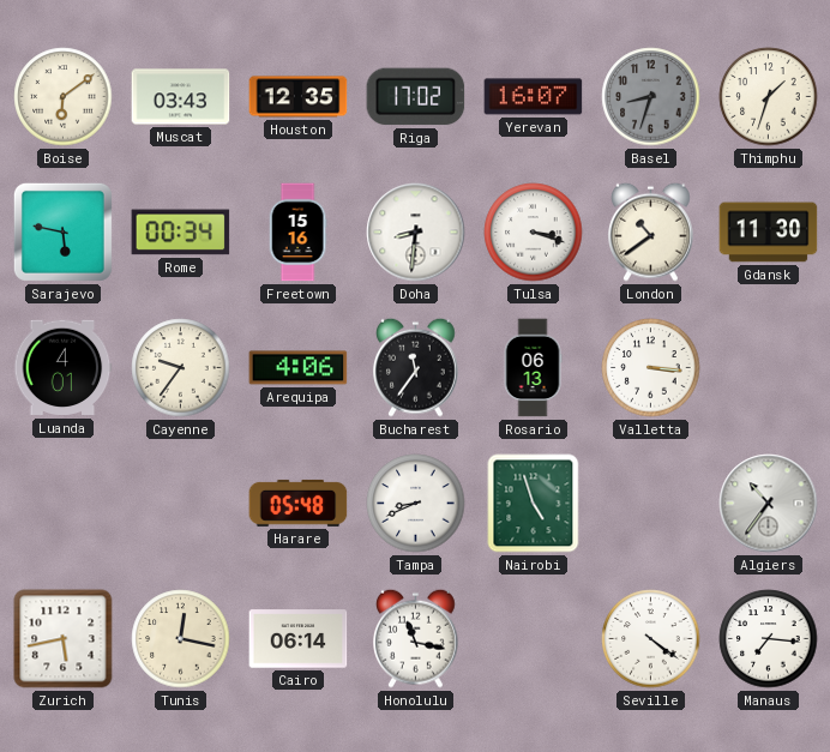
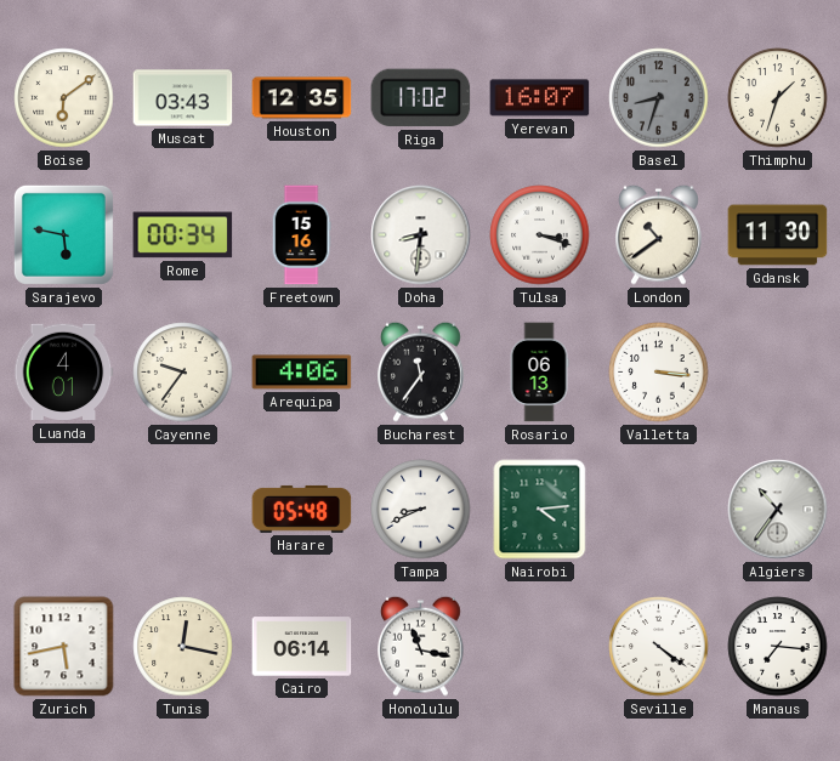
Nairobi: 4:57 -> 4:14
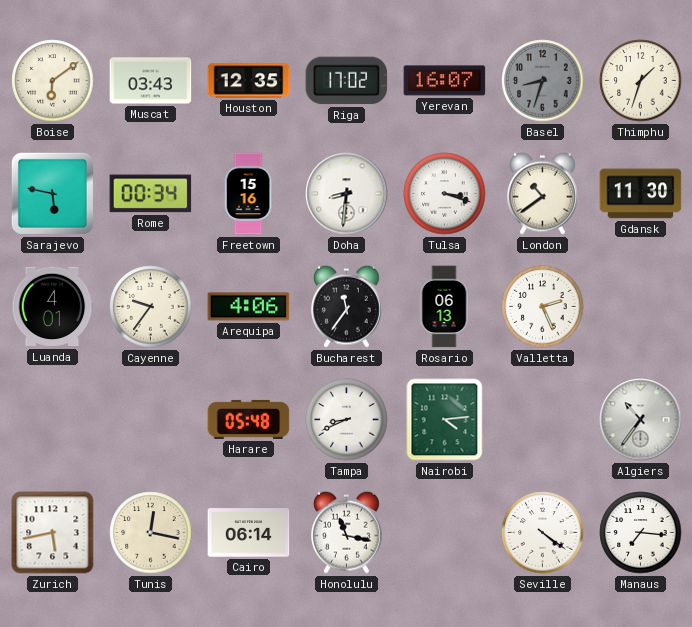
Valletta: 3:16 -> 2:26
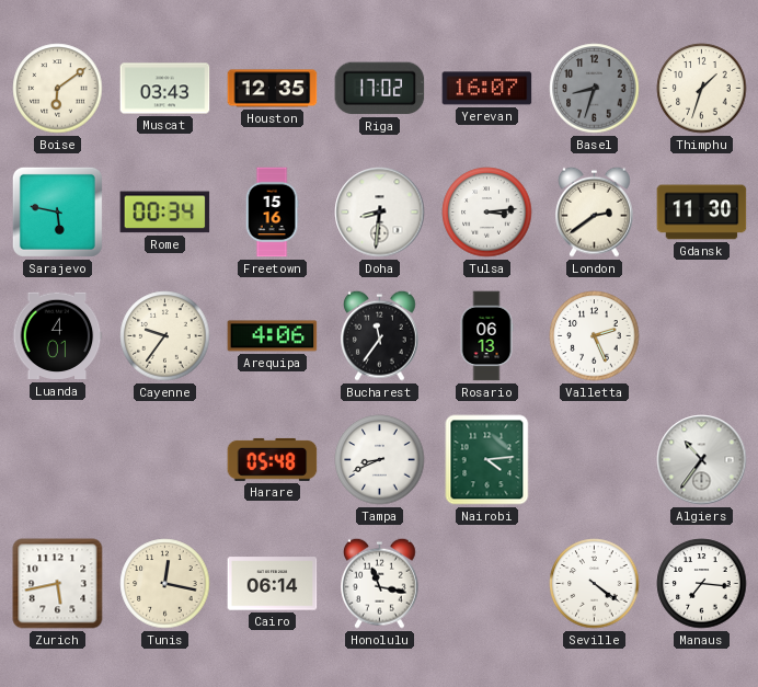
Tulsa: 3:18 -> 3:14
London: 10:39 -> 2:39
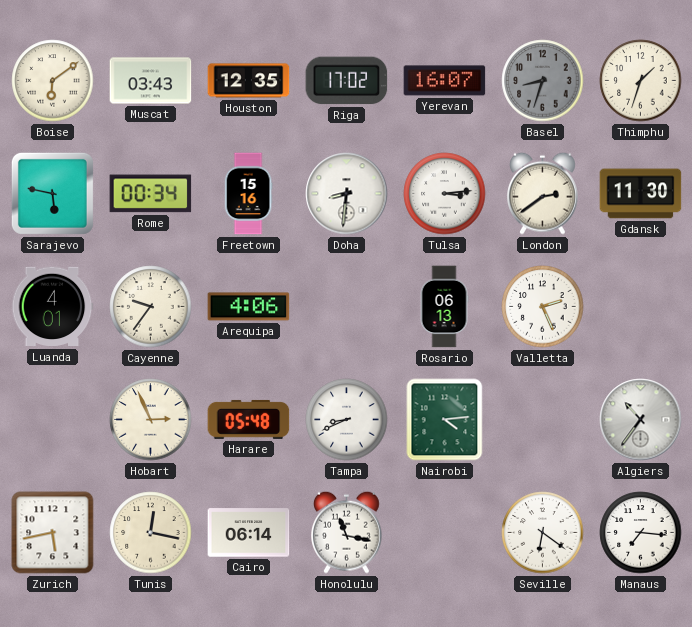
Bucharest: 11:36 -> none
Hobart: none -> 2:56
Seville: 4:21 -> 6:21
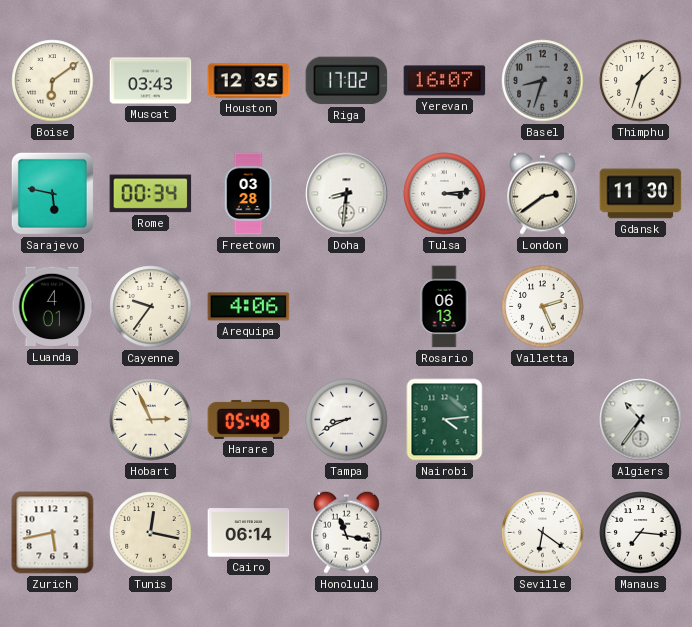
Freetown: 15:16 -> 03:28
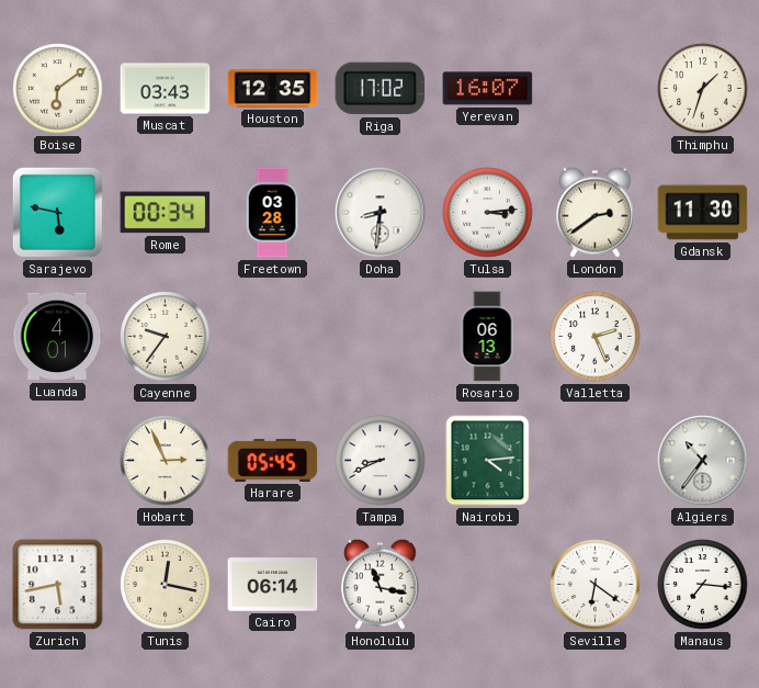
Basel: 8:33 -> none
Arequipa: 4:06 -> none
Harare: 05:48 -> 05:45
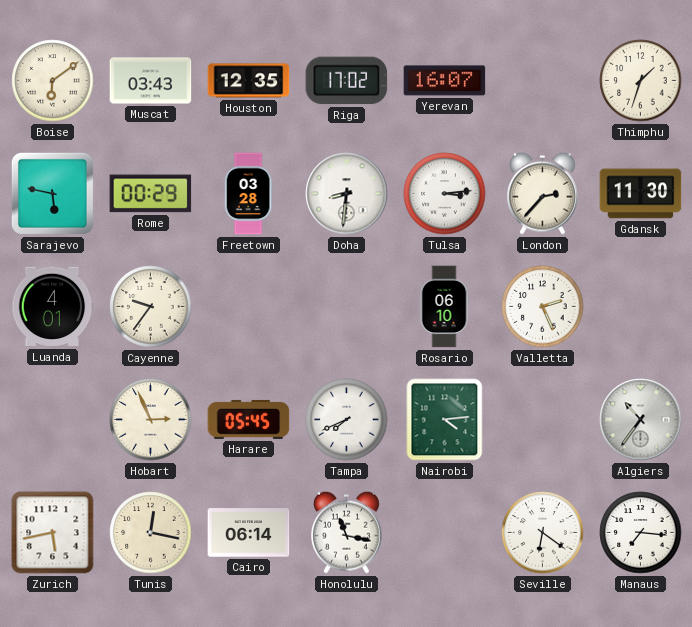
Rome: 00:34 -> 00:29
London: 2:39 -> 2:37
Rosario: 06:13 -> 06:10
Tampa: 8:41 -> 7:41
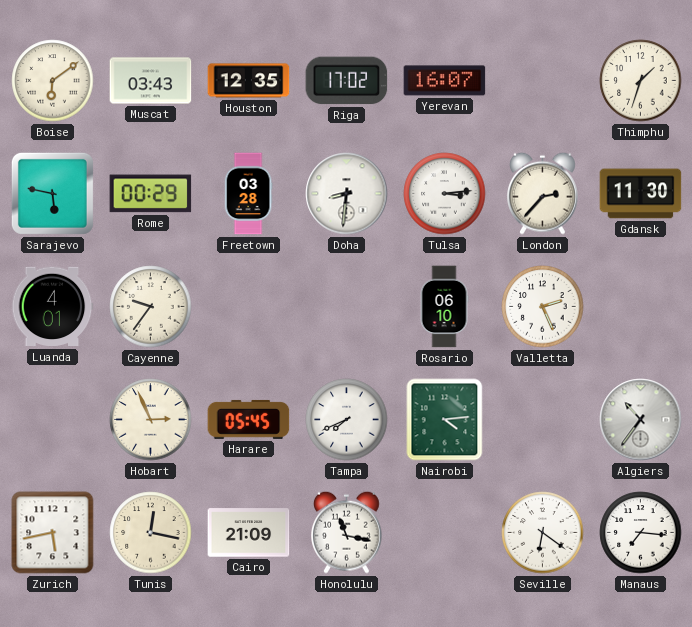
Cairo: 06:14 -> 21:09
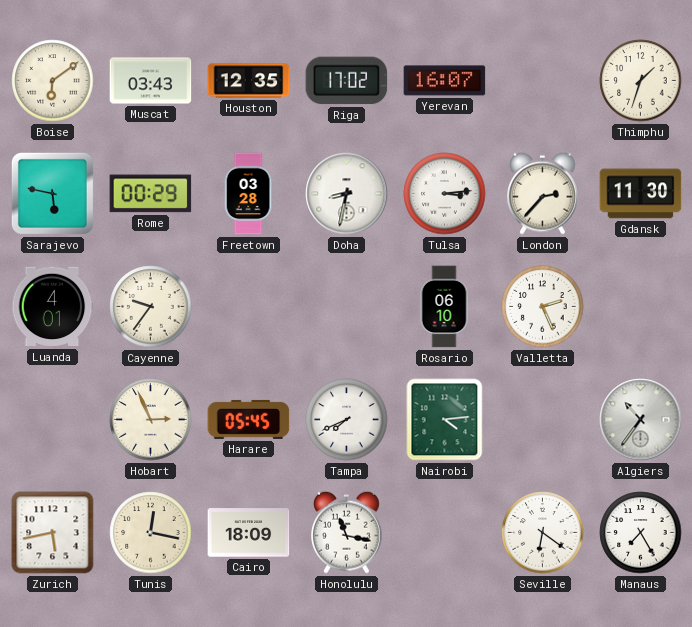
Doha: 8:31 -> 8:32
Cairo: 21:09 -> 18:09
Manaus: 7:16 -> 7:25
